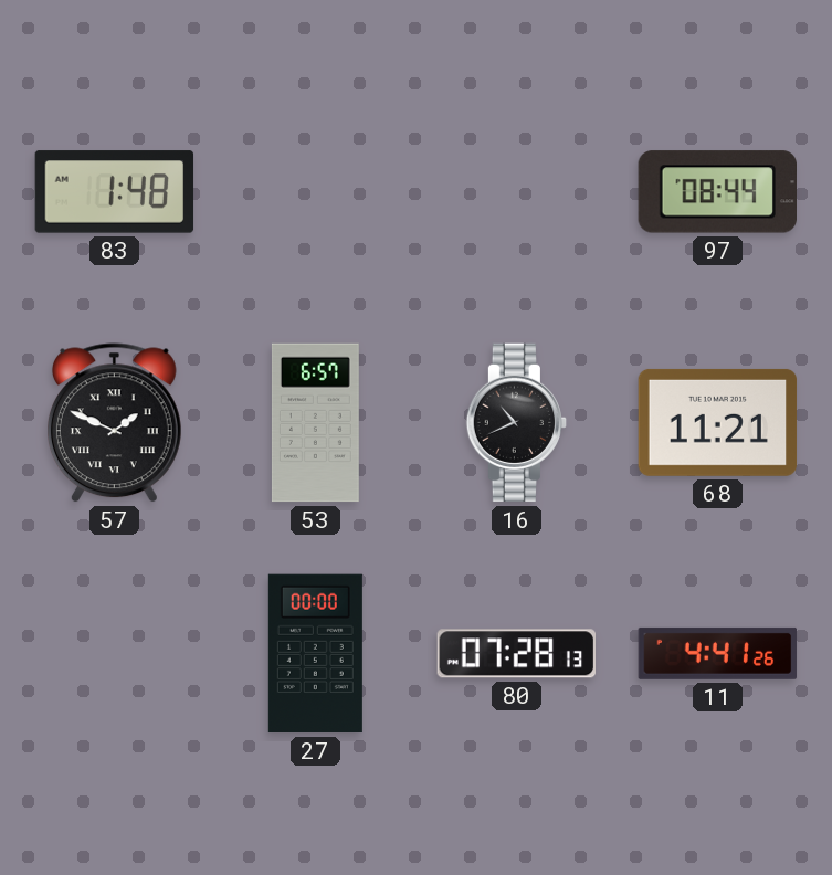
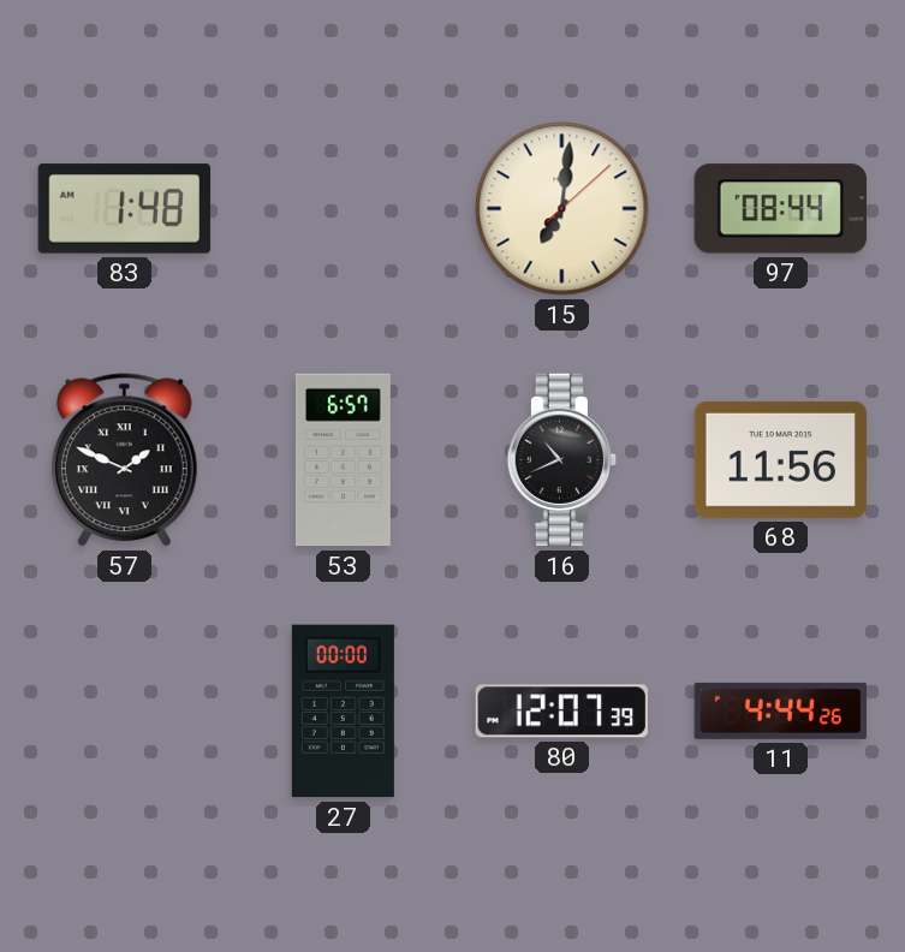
15: none -> 7:01
68: 11:21 -> 11:56
80: 07:28 -> 12:07
11: 4:41 -> 4:44
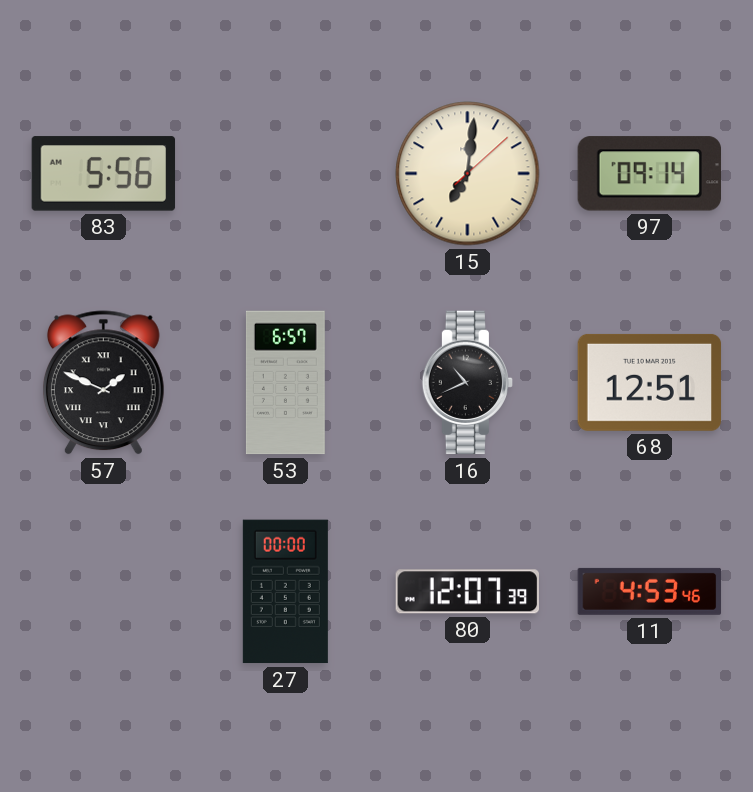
83: 1:48 -> 5:56
97: 08:44 -> 09:14
68: 11:56 -> 12:51
11: 4:44 -> 4:53
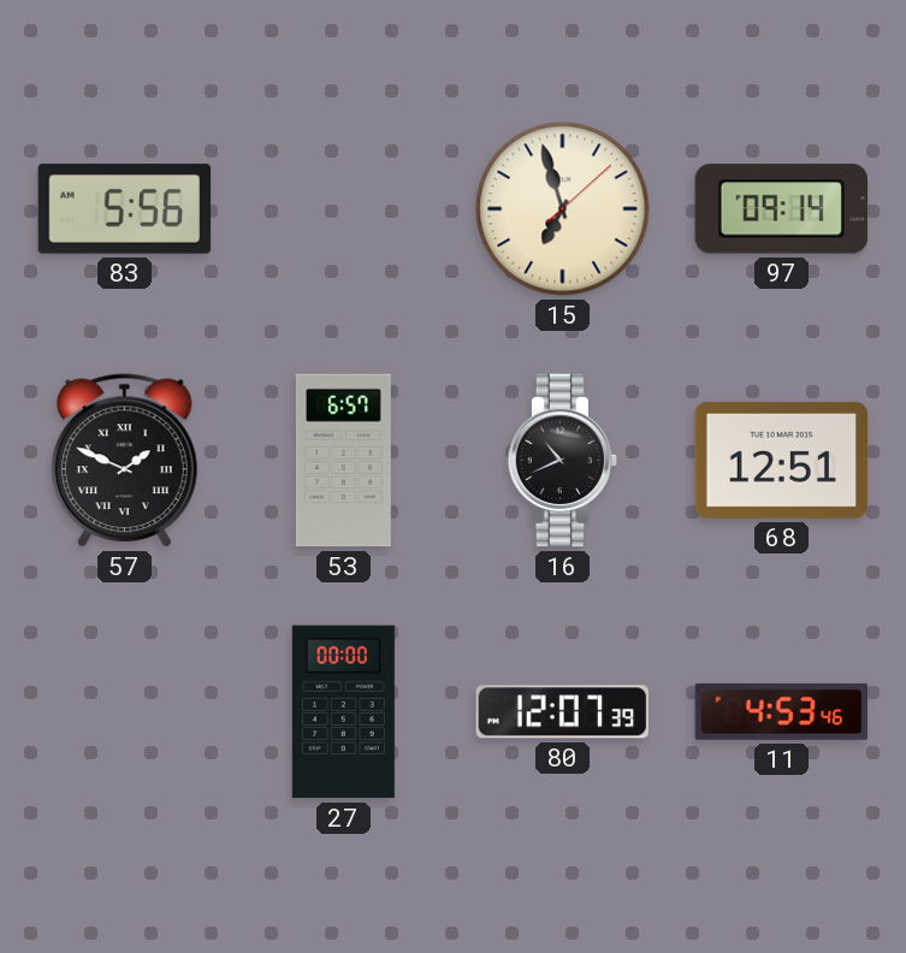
15: 7:01 -> 6:57
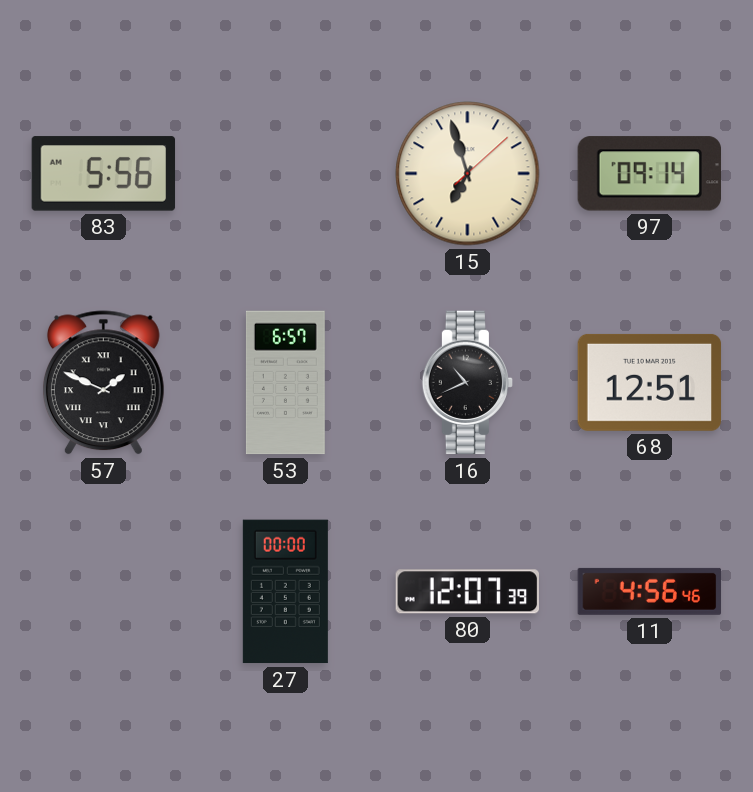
11: 4:53 -> 4:56
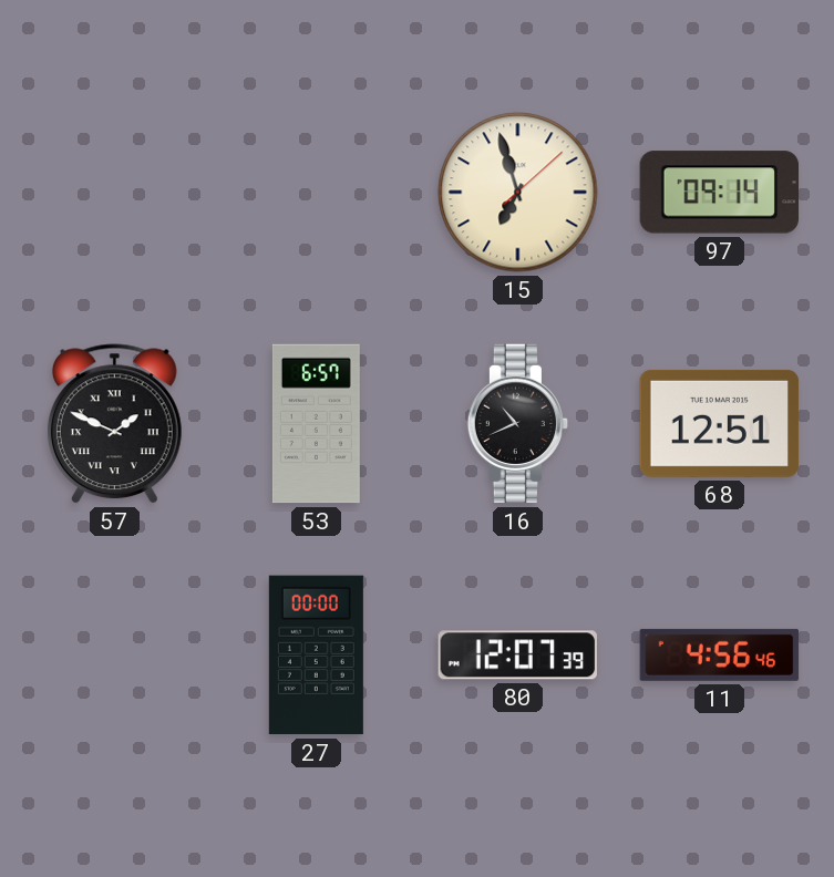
83: 5:56 -> none
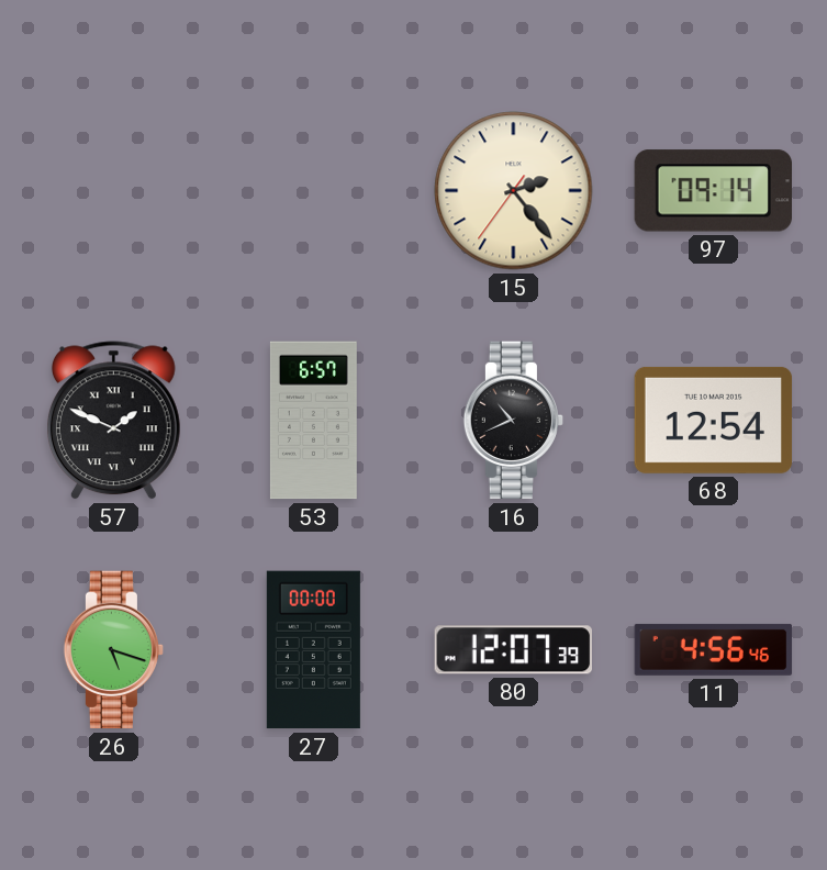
15: 6:57 -> 2:23
68: 12:51 -> 12:54
26: none -> 5:18
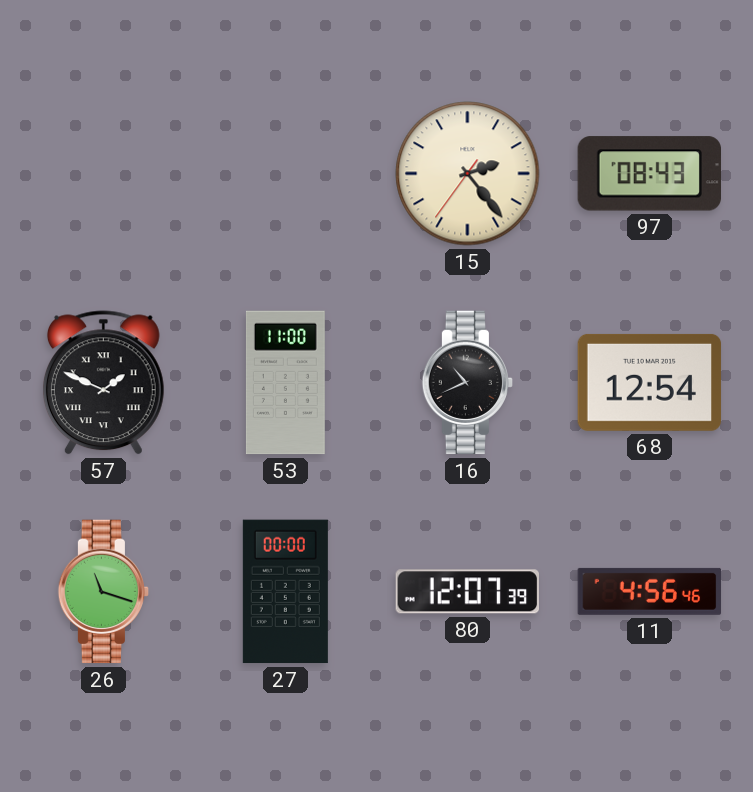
97: 09:14 -> 08:43
53: 6:57 -> 11:00
26: 5:18 -> 11:18
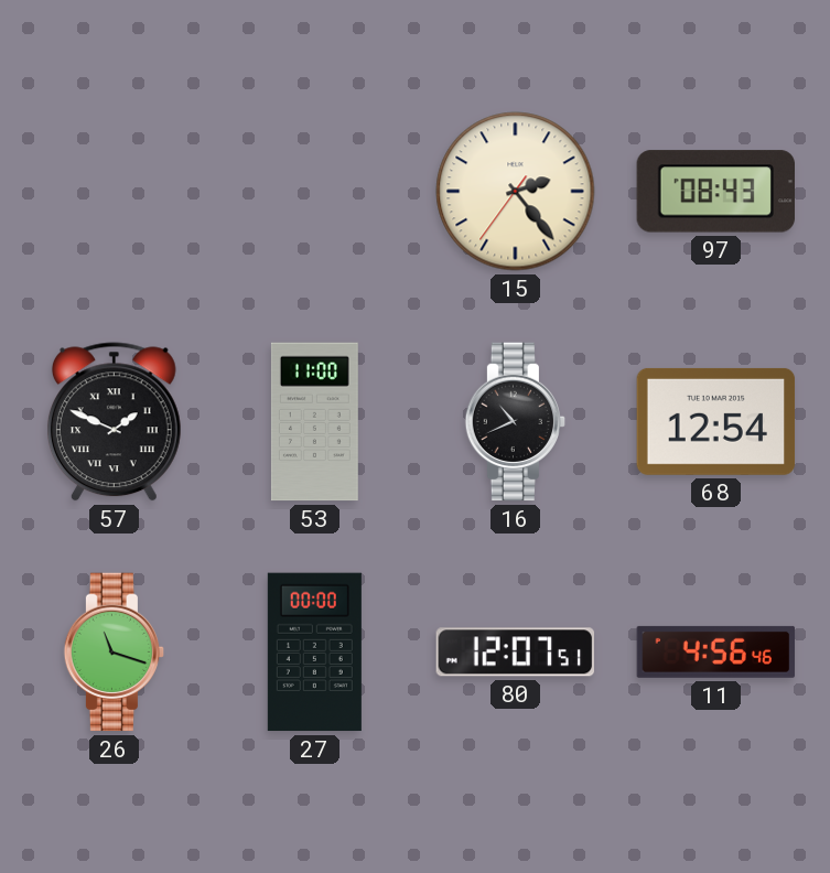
80: 12:07:39 -> 12:07:51
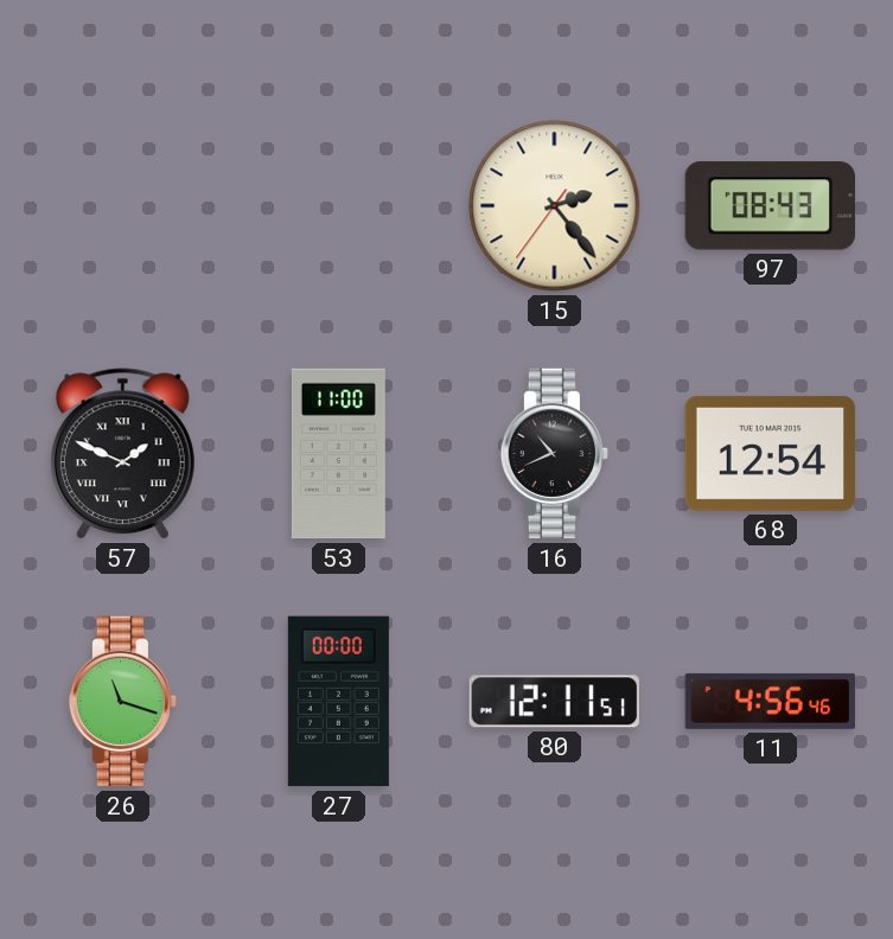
80: 12:07 -> 12:11
